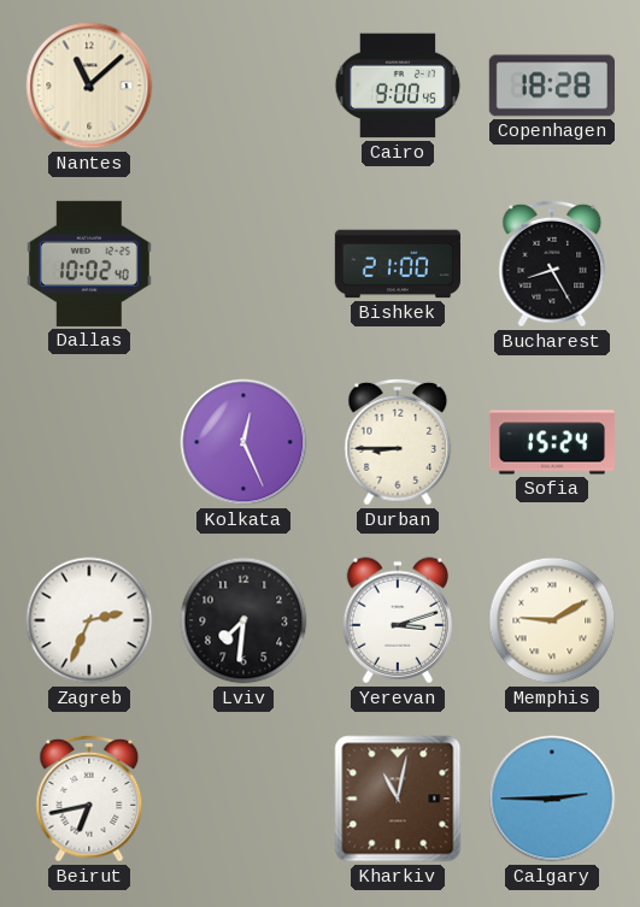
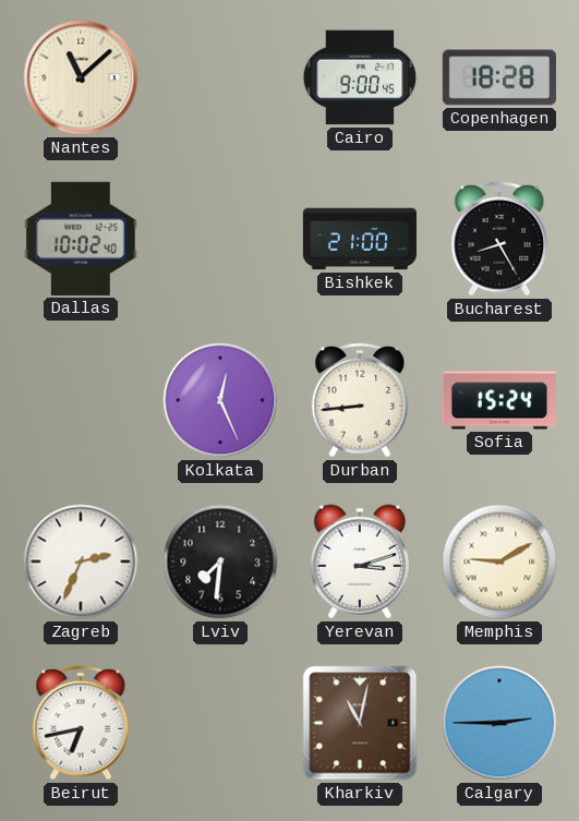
Durban: 8:45 -> 8:44
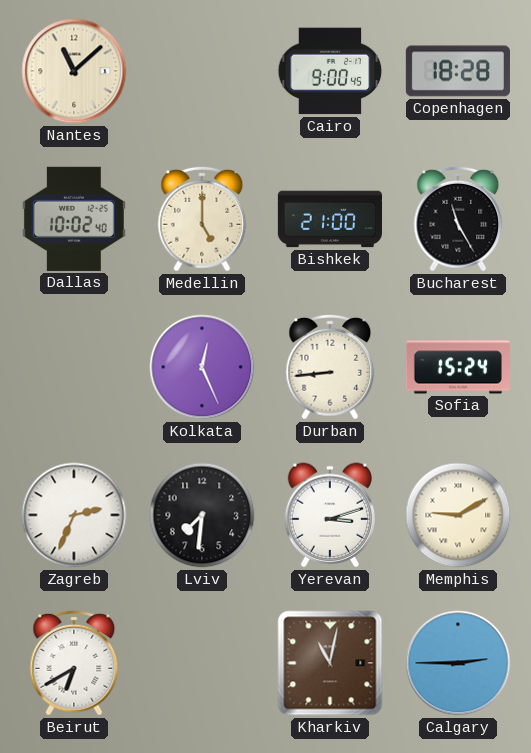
Medellin: none -> 5:00
Bucharest: 8:25 -> 11:25
Beirut: 6:43 -> 6:40
